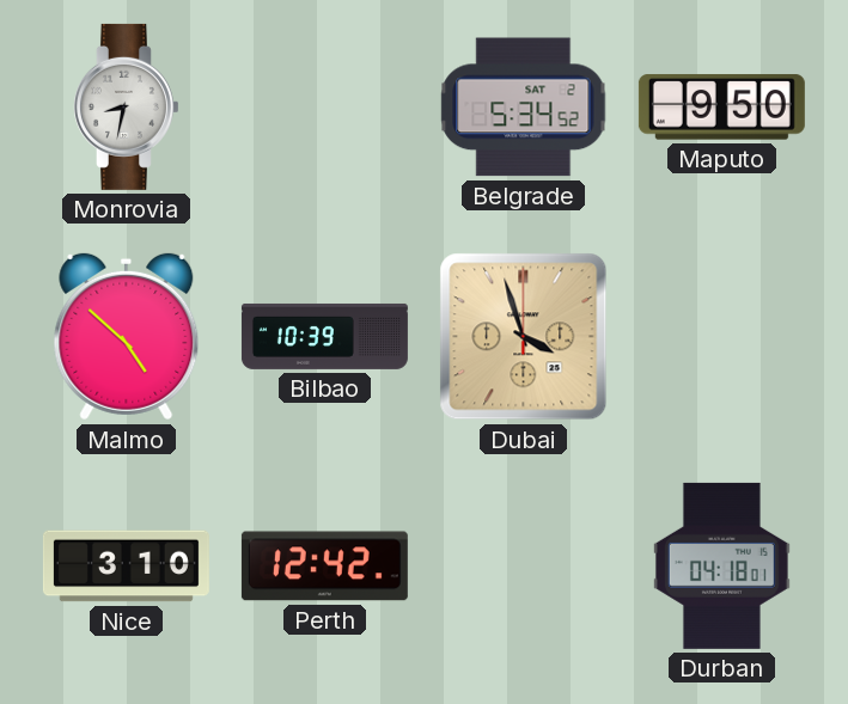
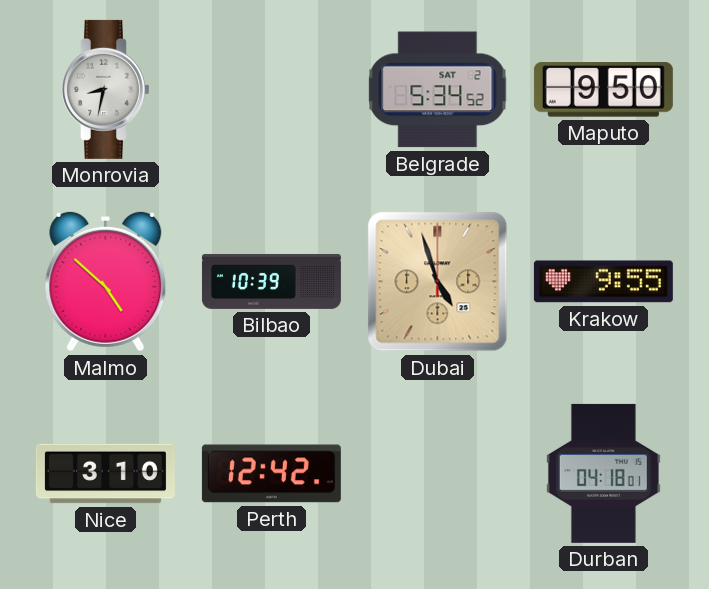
Dubai: 3:57 -> 4:57
Krakow: none -> 9:55
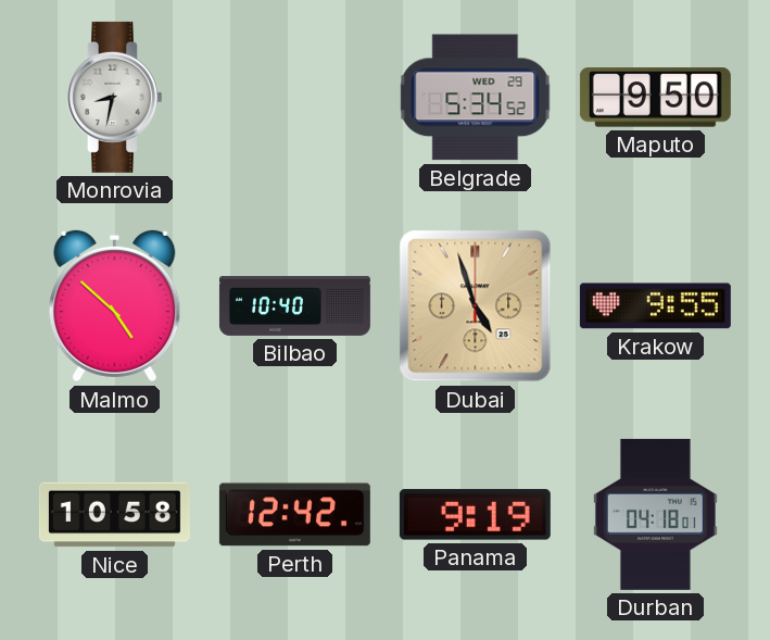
Belgrade date: SAT 2 -> WED 29
Bilbao: 10:39 -> 10:40
Nice: 3:10 -> 10:58
Panama: none -> 9:19
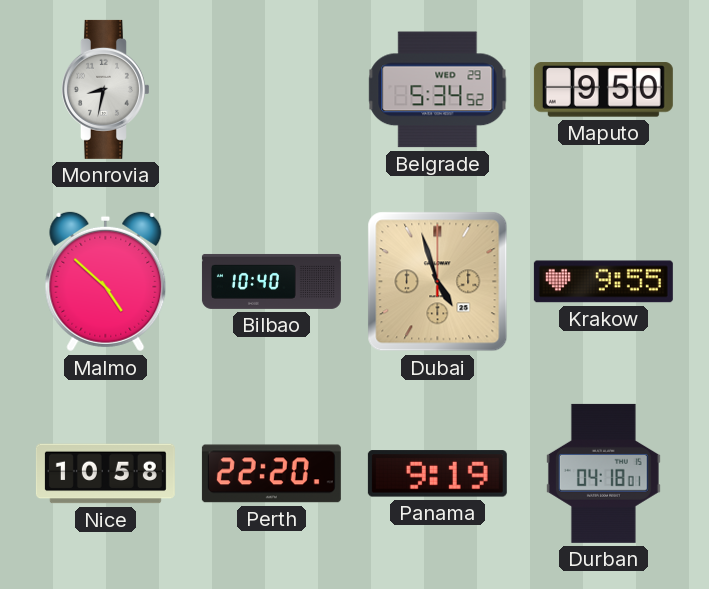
Perth: 12:42 -> 22:20
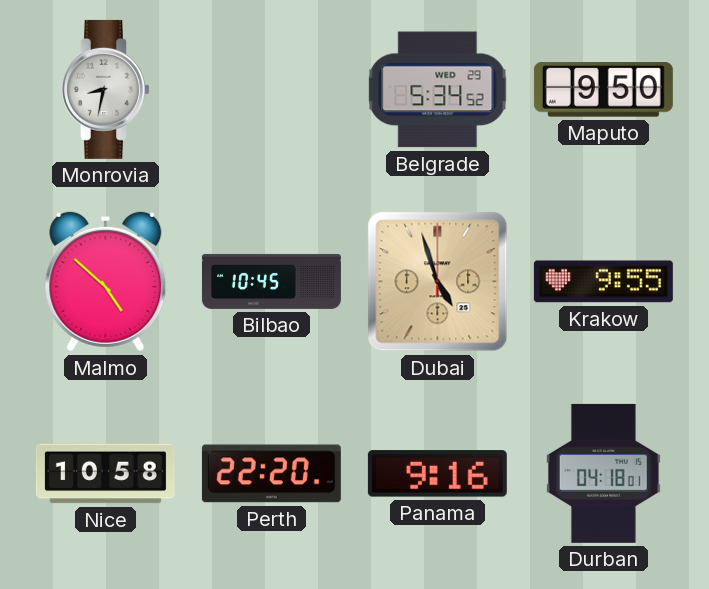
Bilbao: 10:40 -> 10:45
Panama: 9:19 -> 9:16
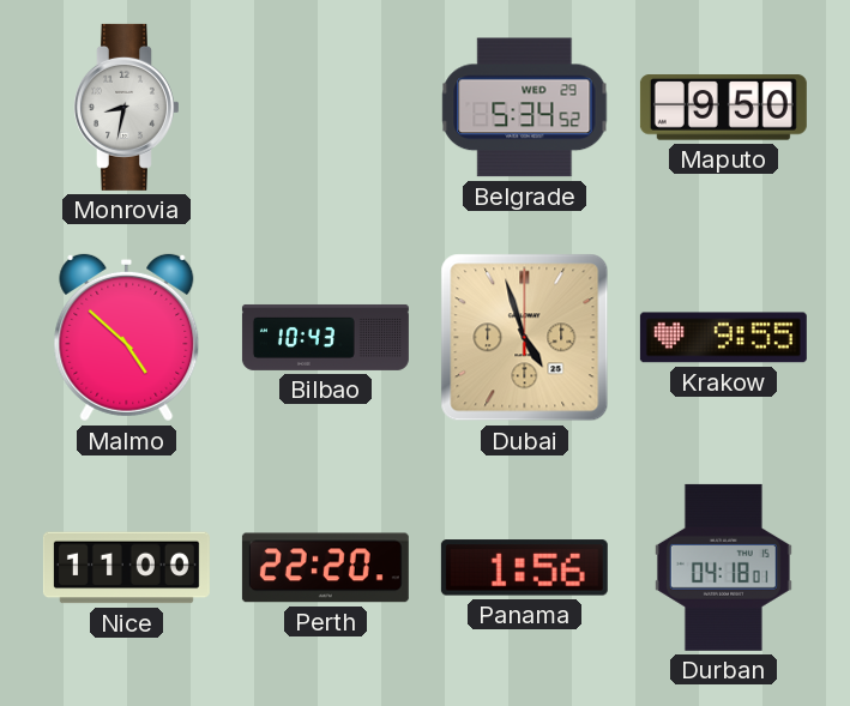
Bilbao: 10:45 -> 10:43
Nice: 10:58 -> 11:00
Panama: 9:16 -> 1:56
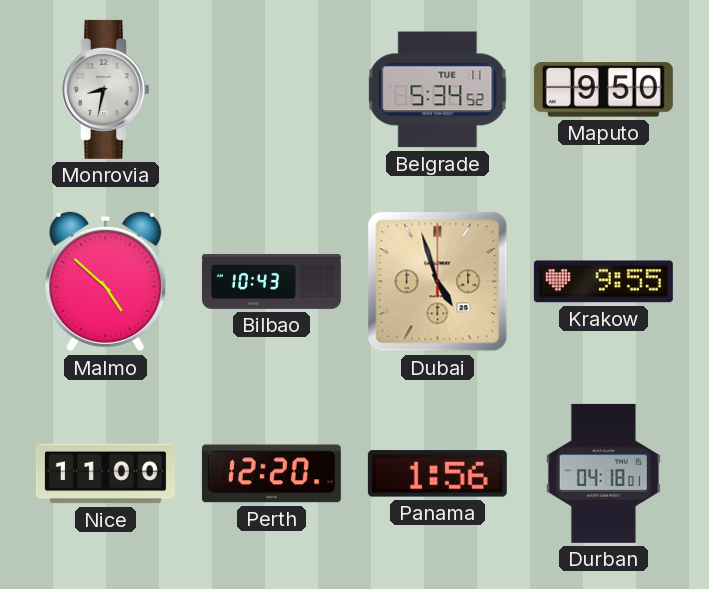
Belgrade date: WED 29 -> TUE 11
Perth: 22:20 -> 12:20
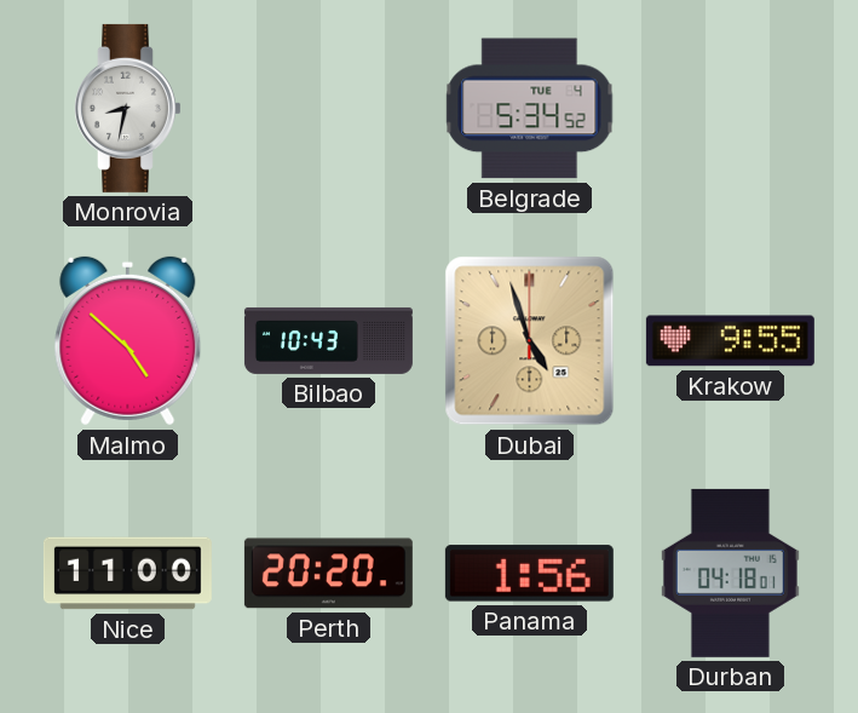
Belgrade date: TUE 11 -> TUE 4
Maputo: 9:50 -> none
Perth: 12:20 -> 20:20
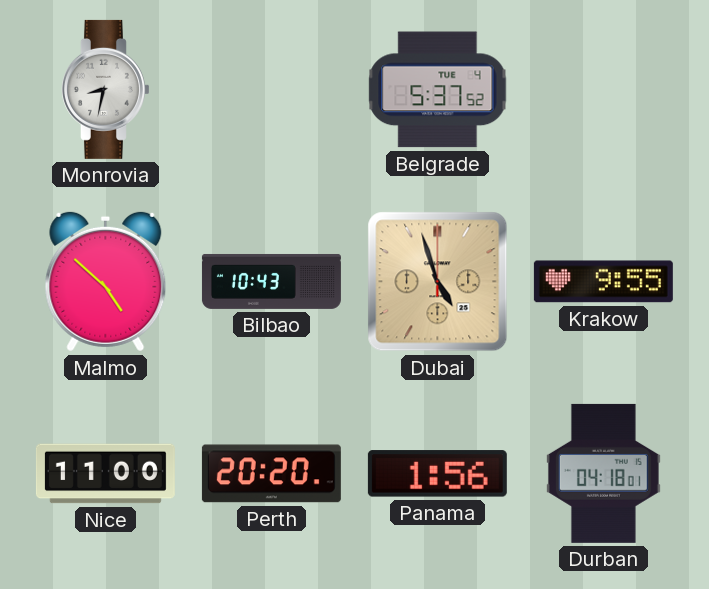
Belgrade: 5:34 -> 5:37
